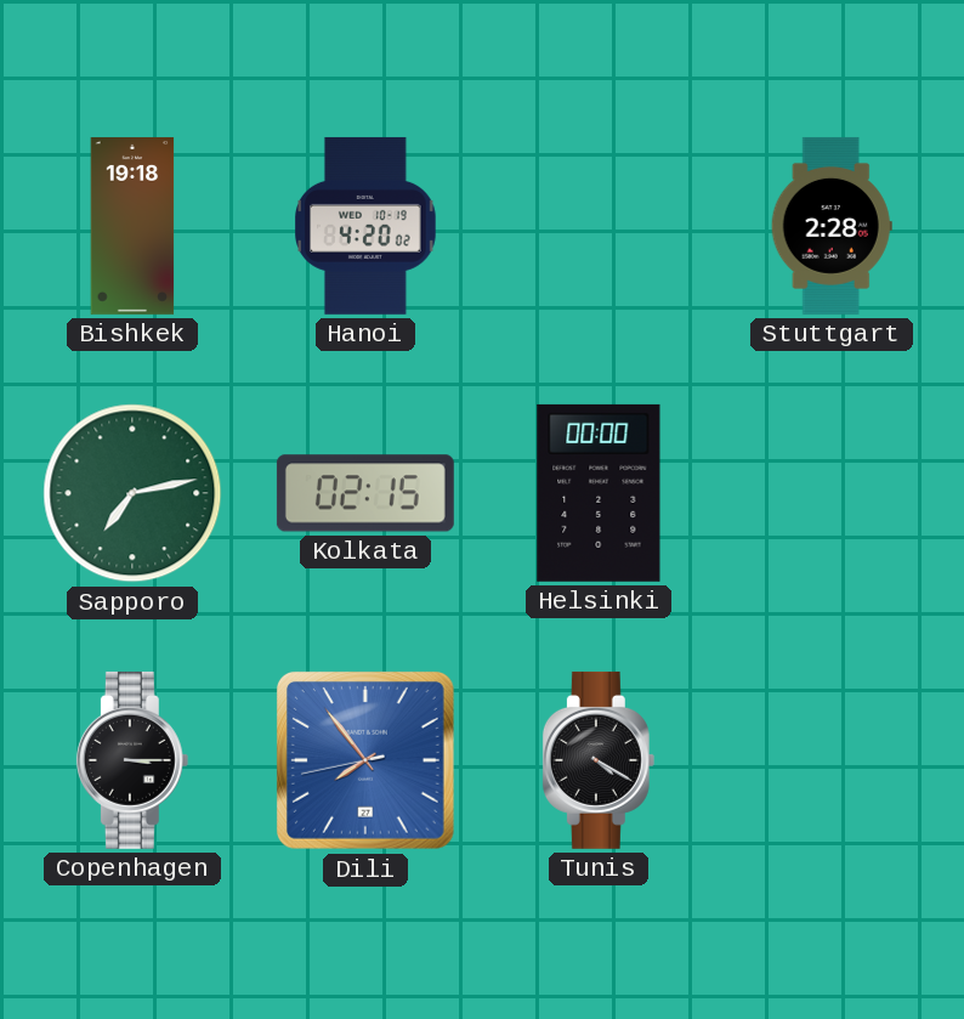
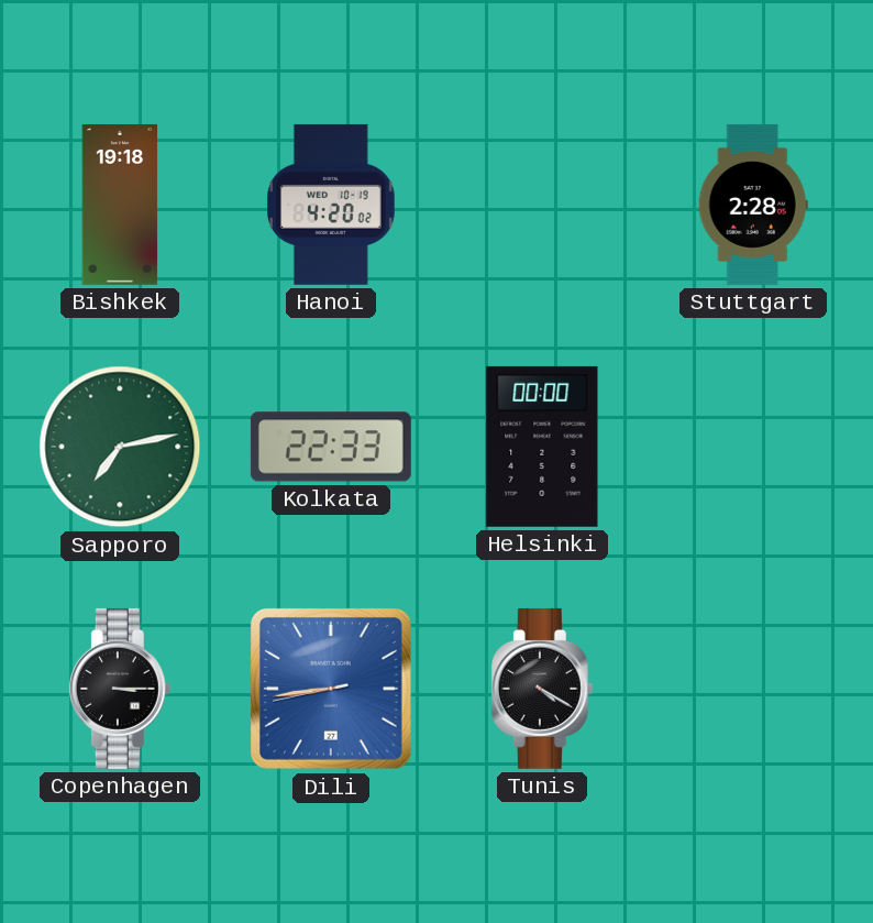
Kolkata: 02:15 -> 22:33
Dili: 7:53 -> 8:43
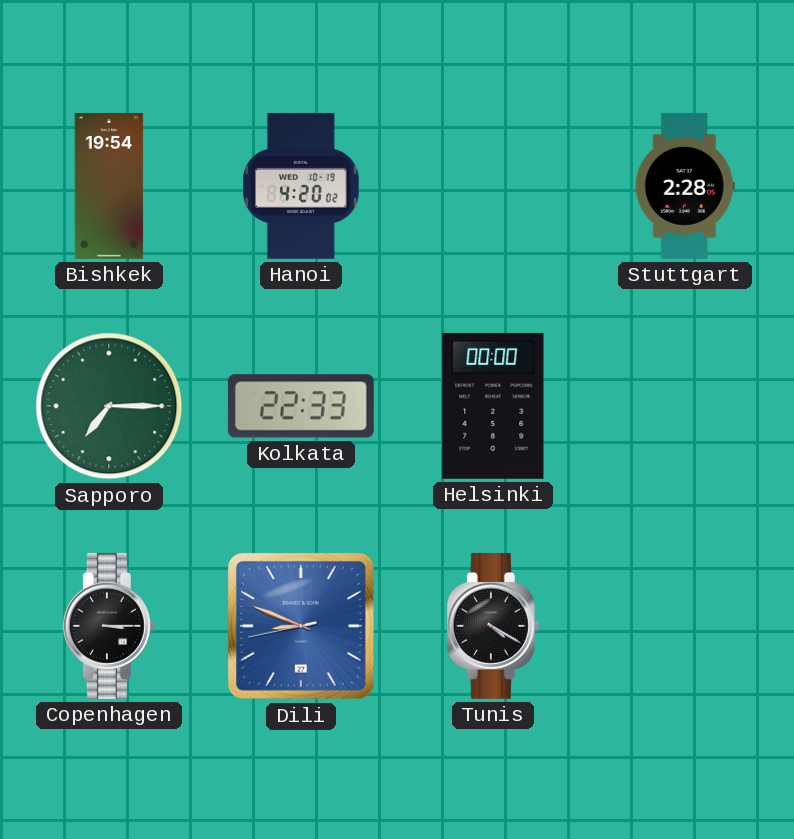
Bishkek: 19:18 -> 19:54
Sapporo: 7:13 -> 7:15
Dili: 8:43 -> 8:48
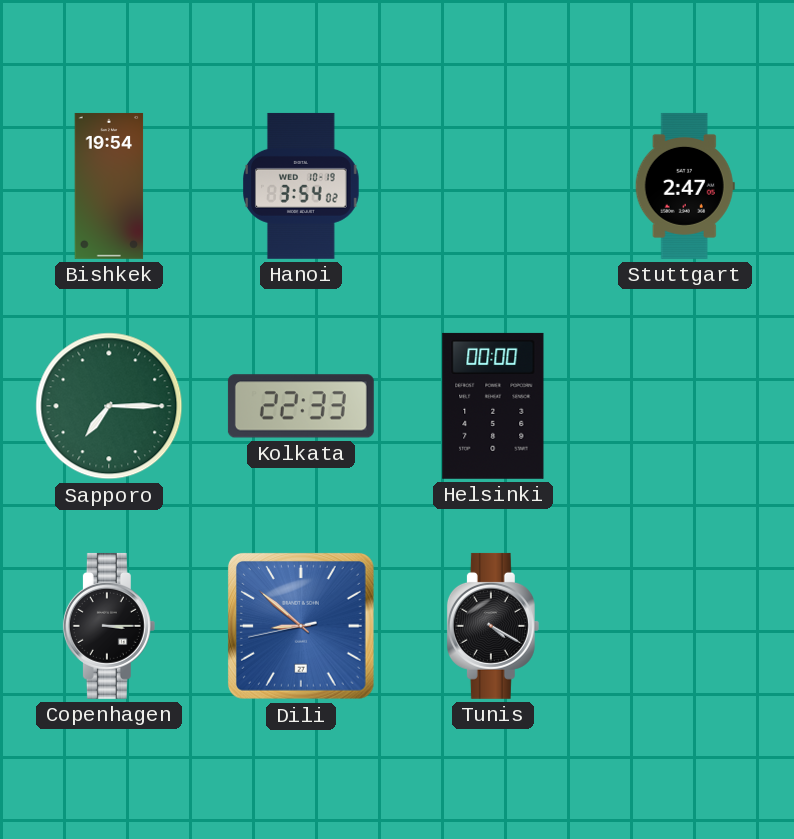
Hanoi: 4:20 -> 3:54
Stuttgart: 2:28 -> 2:47
Dili: 8:48 -> 8:51
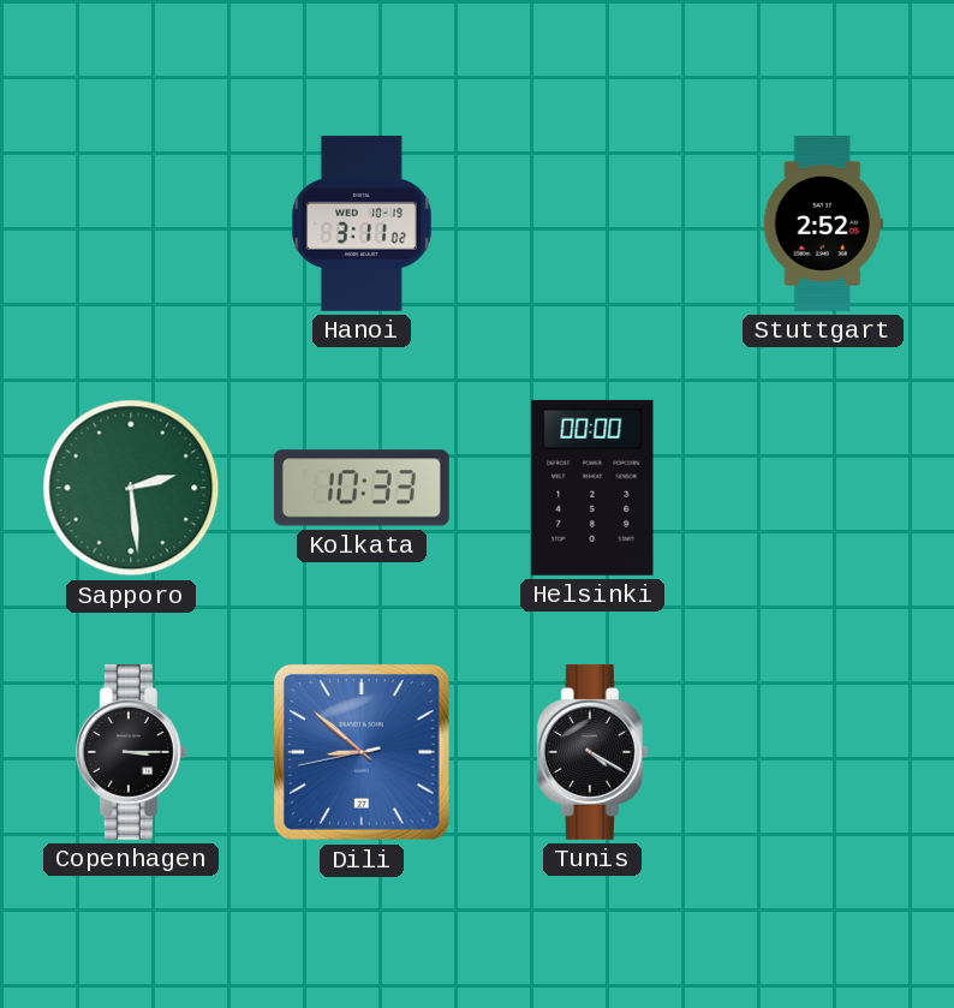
Bishkek: 19:54 -> none
Hanoi: 3:54 -> 3:11
Stuttgart: 2:47 -> 2:52
Sapporo: 7:15 -> 2:29
Kolkata: 22:33 -> 10:33
